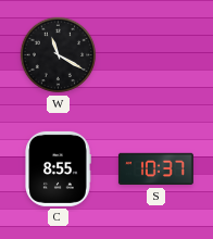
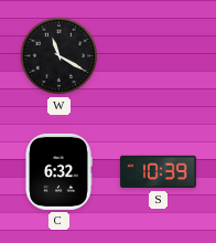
C: 8:55 -> 6:32
S: 10:37 -> 10:39
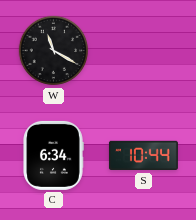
C: 6:32 -> 6:34
S: 10:39 -> 10:44
